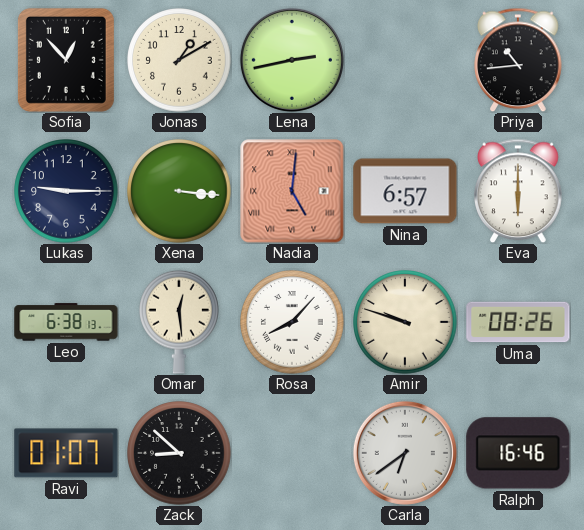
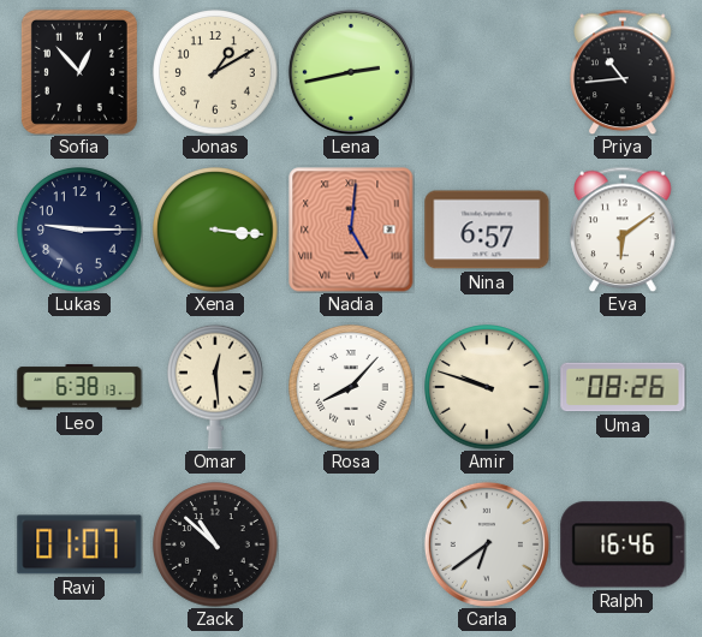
Eva: 6:00 -> 6:09
Zack: 8:52 -> 10:52
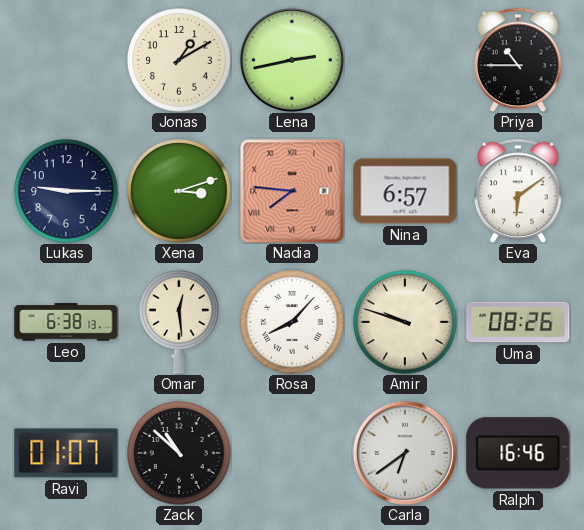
Sofia: 12:53 -> none
Priya: 10:44 -> 10:45
Xena: 3:16 -> 3:12
Nadia: 5:01 -> 7:46
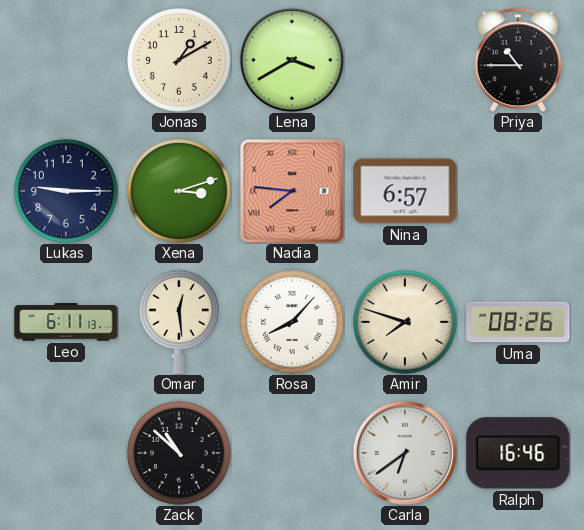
Lena: 2:43 -> 3:40
Eva: 6:09 -> none
Leo: 6:38 -> 6:11
Amir: 9:48 -> 7:48
Ravi: 01:07 -> none
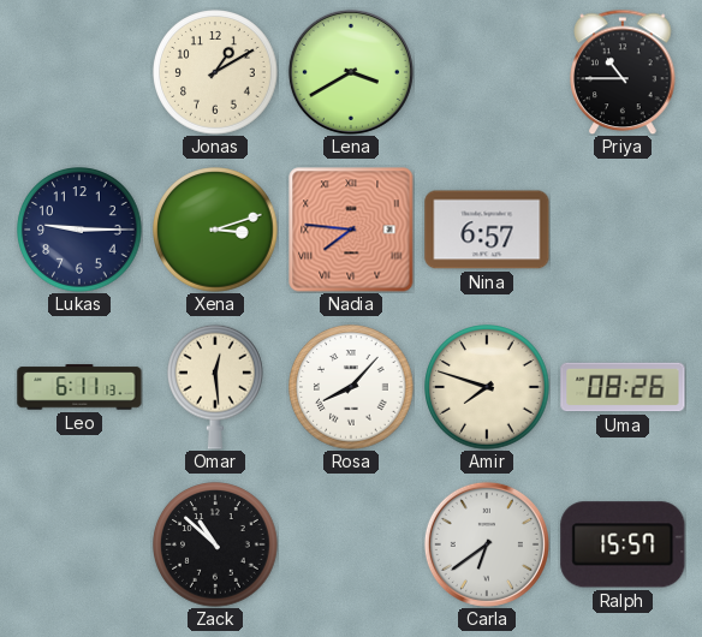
Ralph: 16:46 -> 15:57
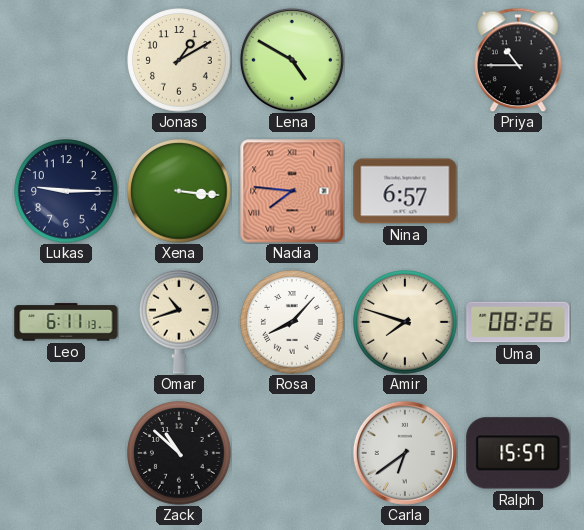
Lena: 3:40 -> 4:50
Xena: 3:12 -> 3:16
Omar: 12:29 -> 10:42
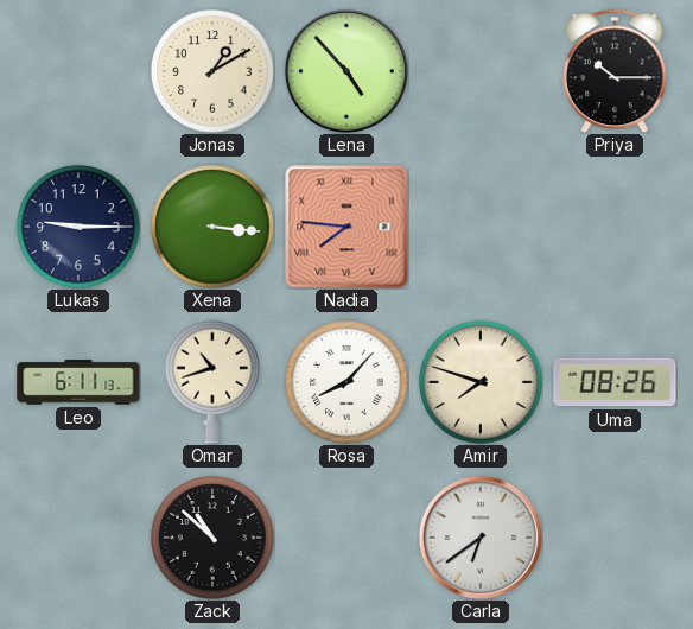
Lena: 4:50 -> 4:53
Priya: 10:45 -> 10:15
Nina: 6:57 -> none
Ralph: 15:57 -> none
